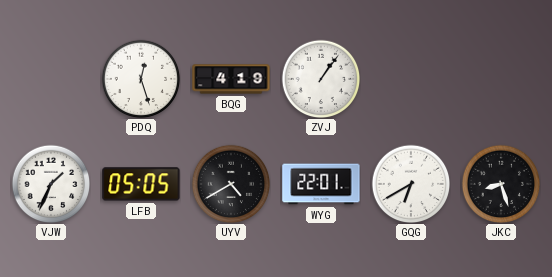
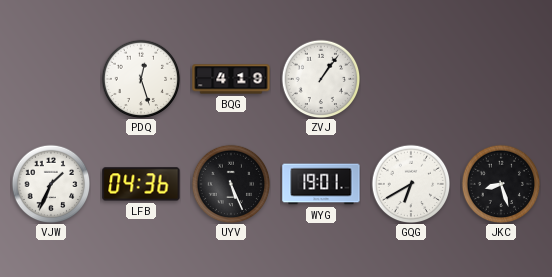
LFB: 05:05 -> 04:36
UYV: 4:40 -> 5:26
WYG: 22:01 -> 19:01
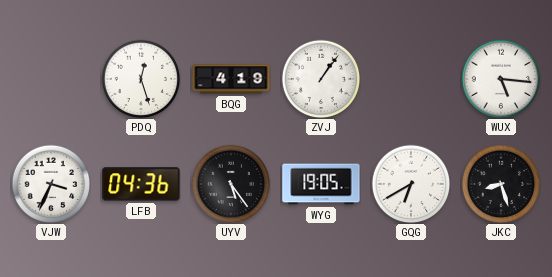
WUX: none -> 5:16
VJW: 1:34 -> 3:34
UYV: 5:26 -> 5:24
WYG: 19:01 -> 19:05
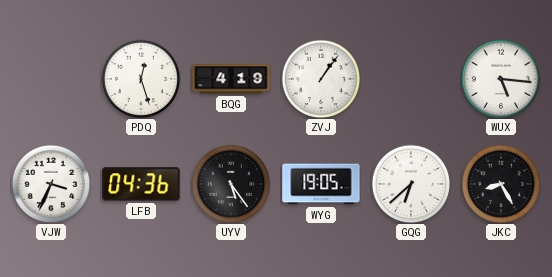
GQG: 6:40 -> 6:38
JKC: 8:27 -> 8:25
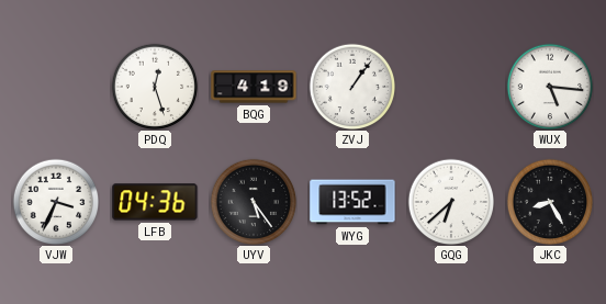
WYG: 19:05 -> 13:52
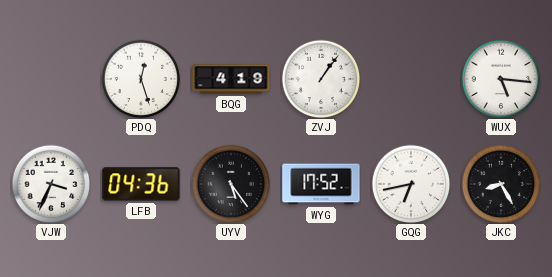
WYG: 13:52 -> 17:52
GQG: 6:38 -> 6:43
